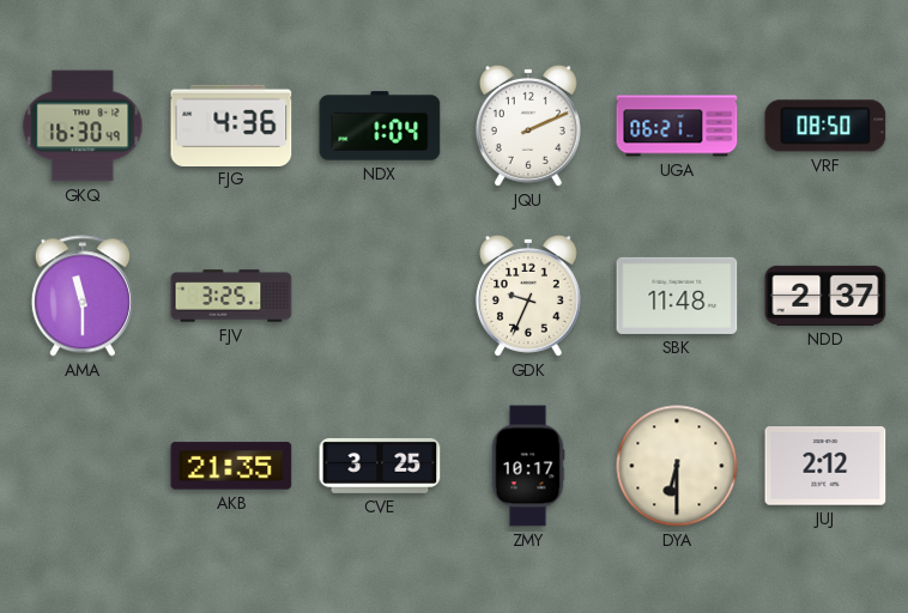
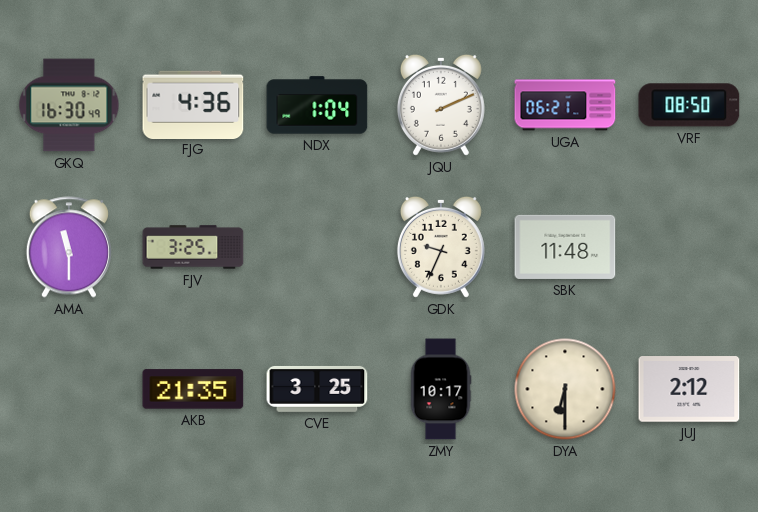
NDD: 2:37 -> none
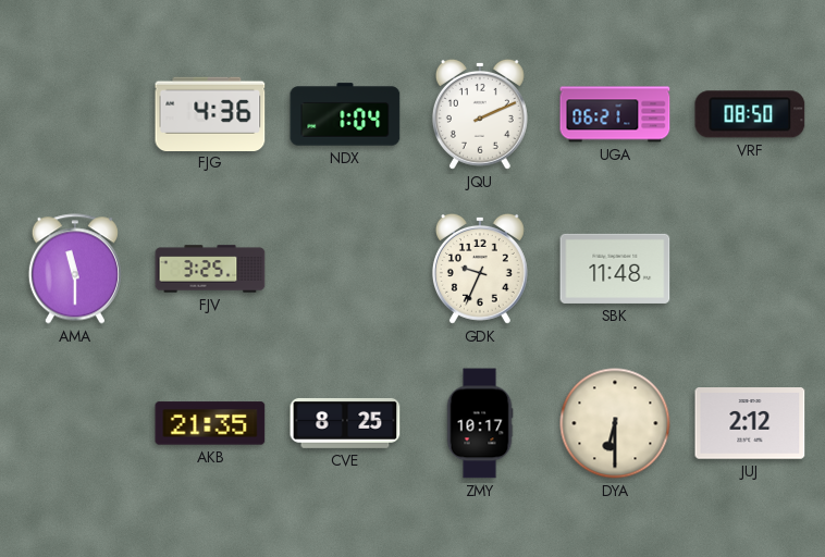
GKQ: 16:30 -> none
CVE: 3:25 -> 8:25
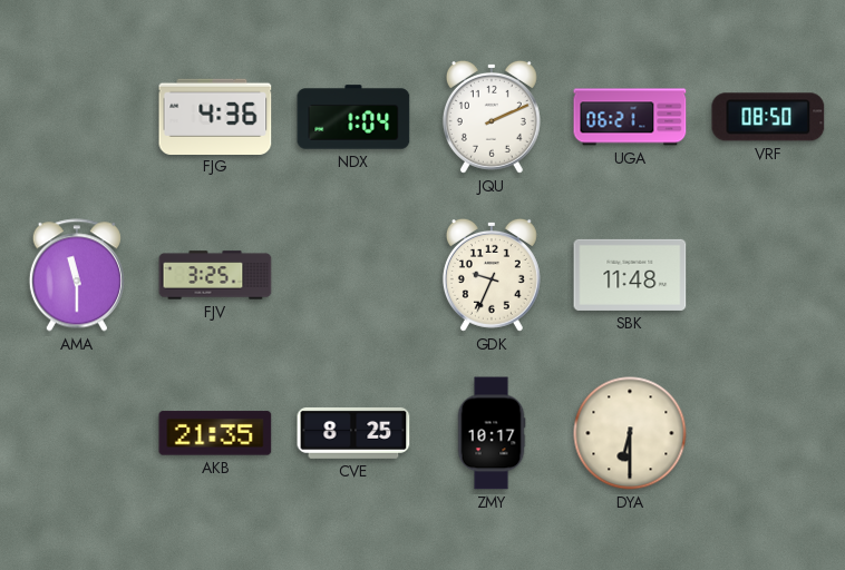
JUJ: 2:12 -> none
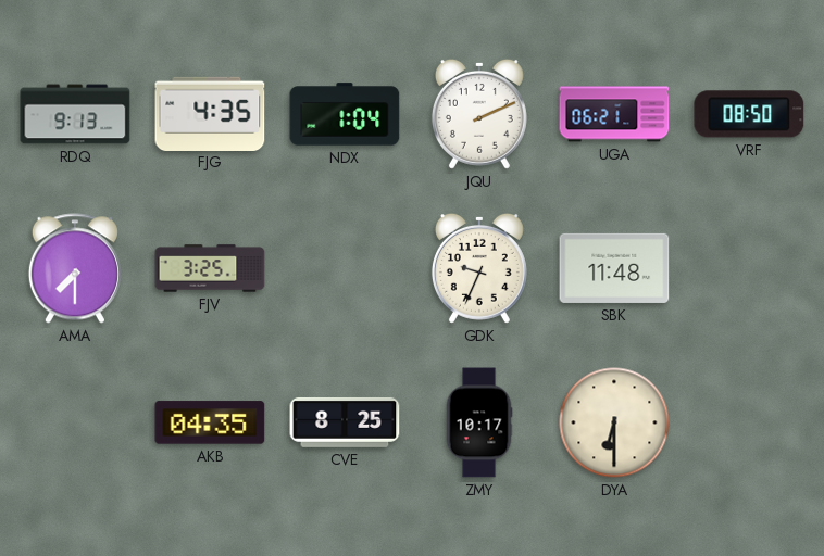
RDQ: none -> 9:13
FJG: 4:36 -> 4:35
AMA: 11:30 -> 7:30
AKB: 21:35 -> 04:35
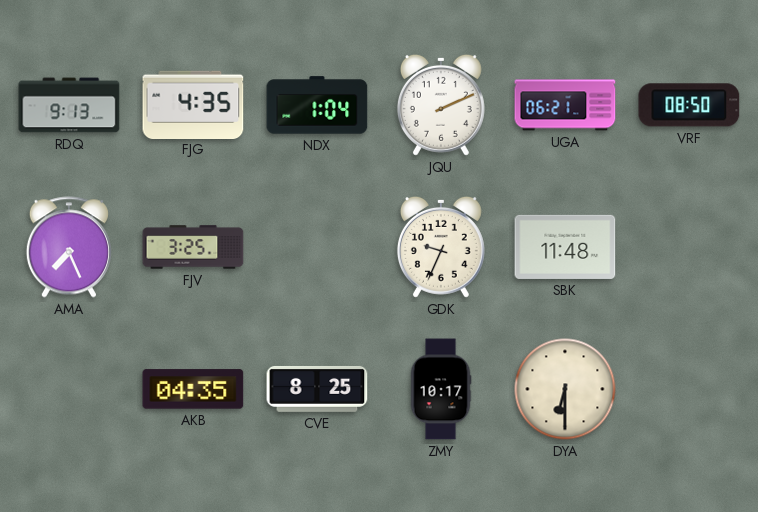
AMA: 7:30 -> 7:26
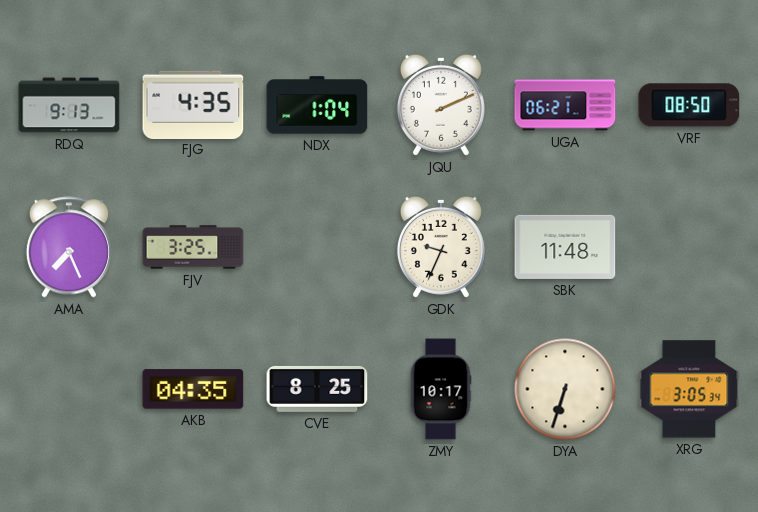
DYA: 6:30 -> 6:33
XRG: none -> 3:05
